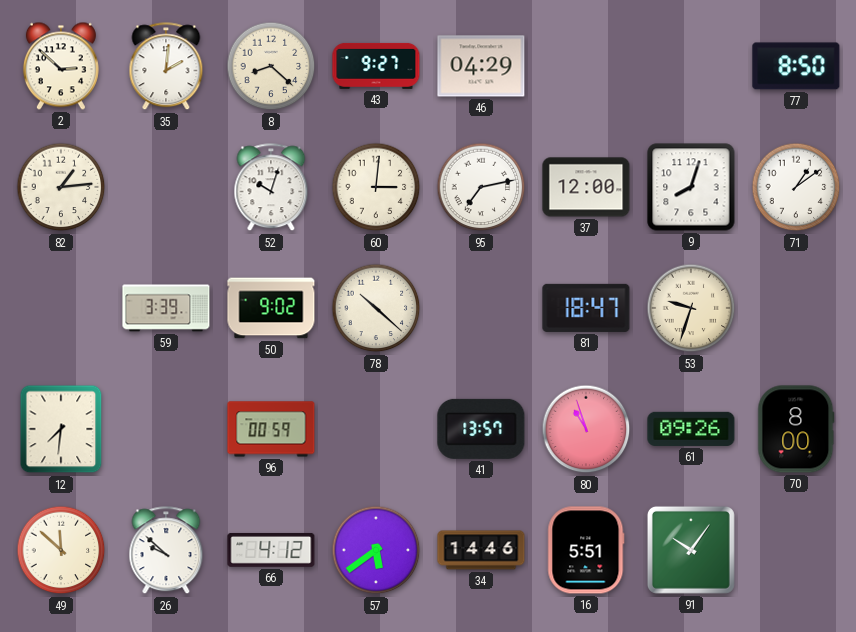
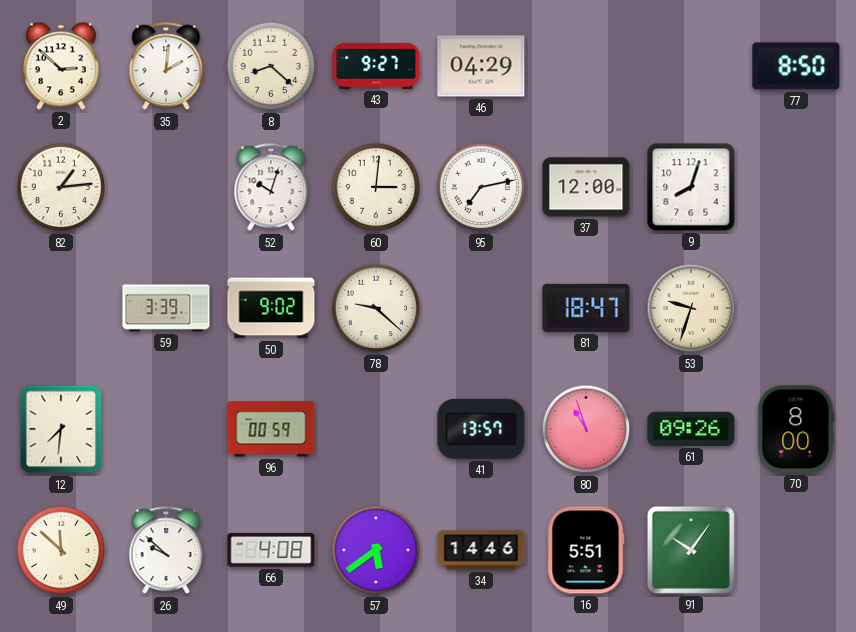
71: 1:09 -> none
78: 10:22 -> 9:22
66: 4:12 -> 4:08
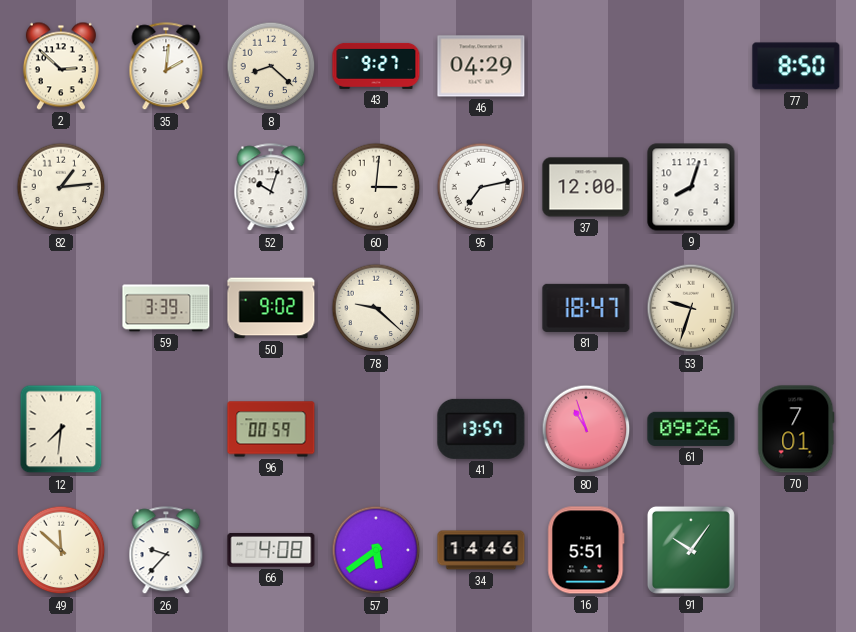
70: 8:00 -> 7:01
26: 9:52 -> 9:37
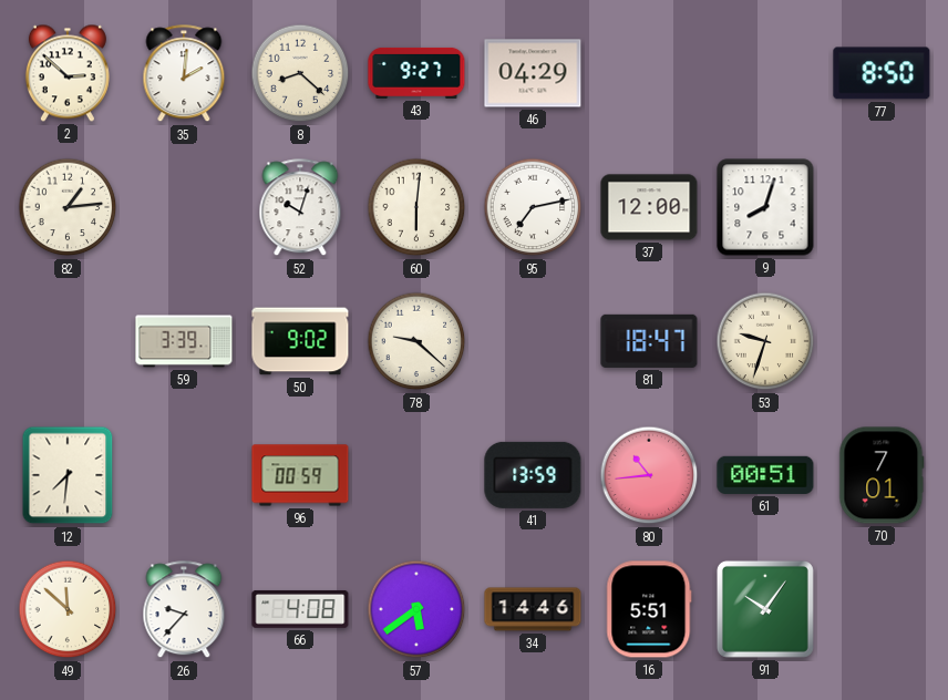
60: 3:01 -> 6:01
41: 13:57 -> 13:59
80: 10:57 -> 10:44
61: 09:26 -> 00:51
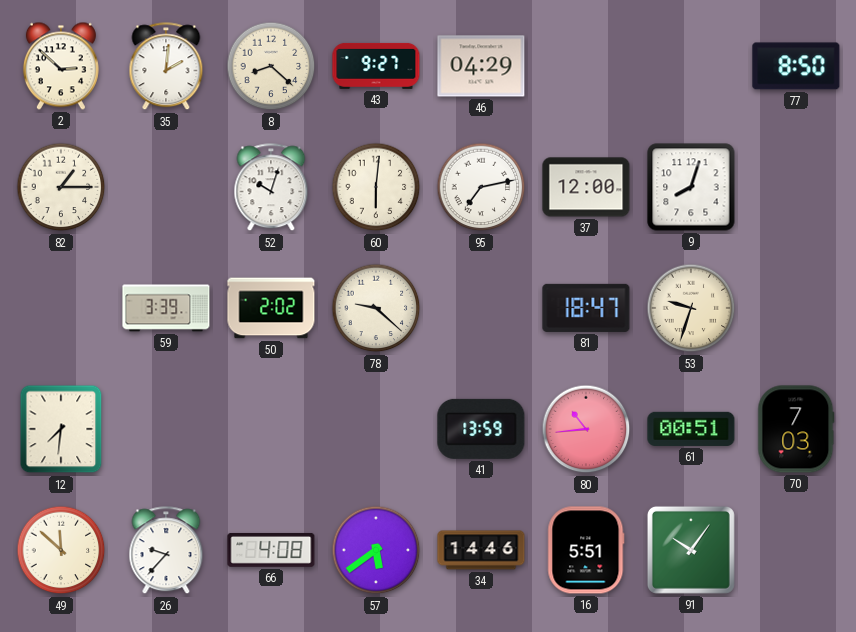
82: 1:14 -> 1:15
50: 9:02 -> 2:02
96: 00:59 -> none
70: 7:01 -> 7:03
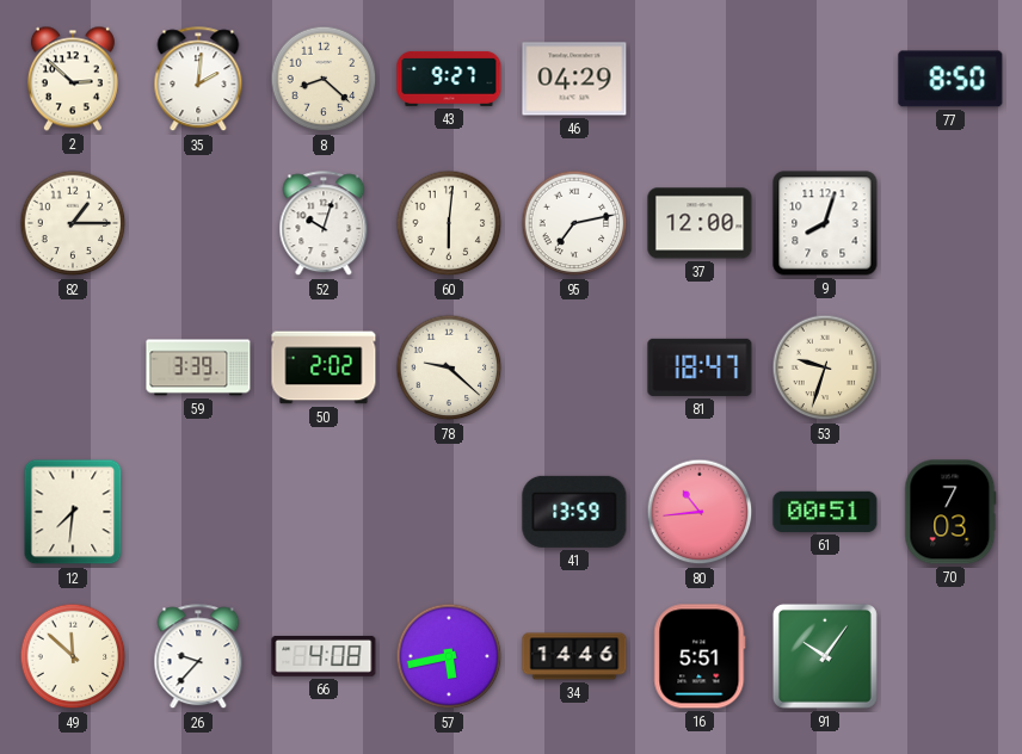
57: 5:39 -> 5:43
